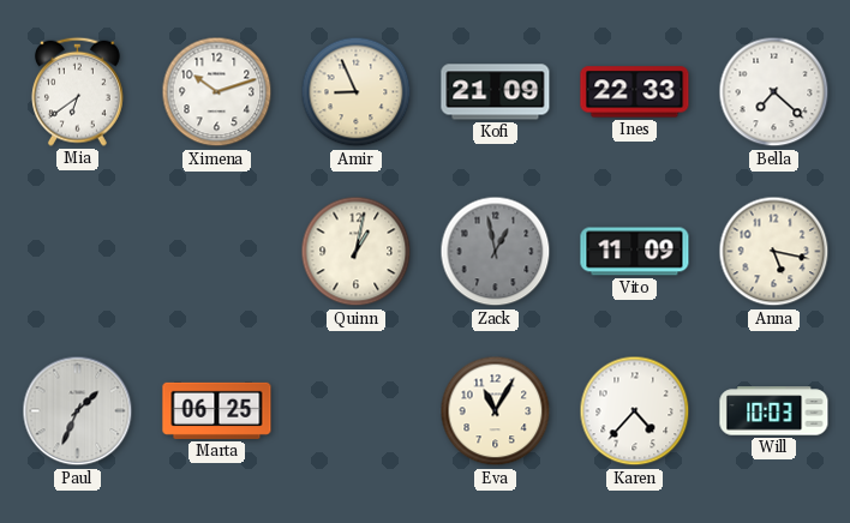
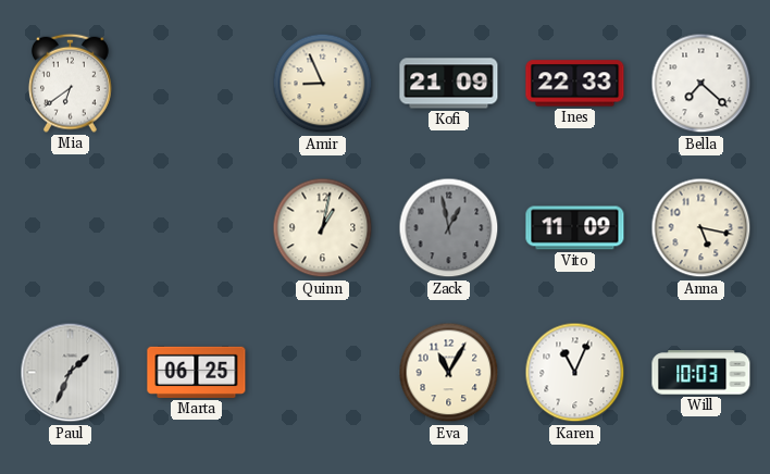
Ximena: 10:12 -> none
Karen: 4:37 -> 11:04
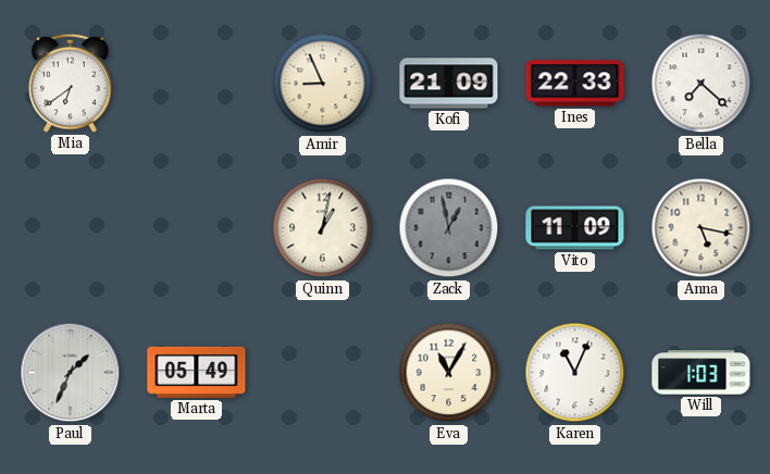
Marta: 06:25 -> 05:49
Will: 10:03 -> 1:03
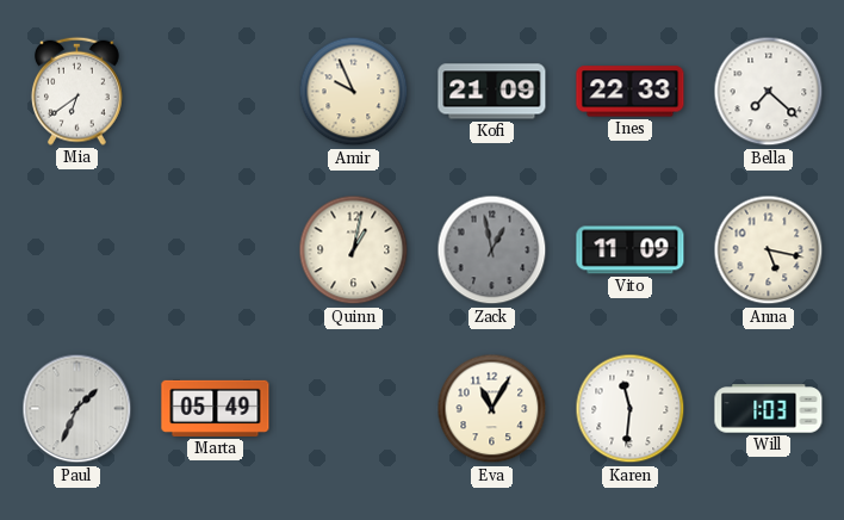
Amir: 8:56 -> 9:56
Karen: 11:04 -> 11:31
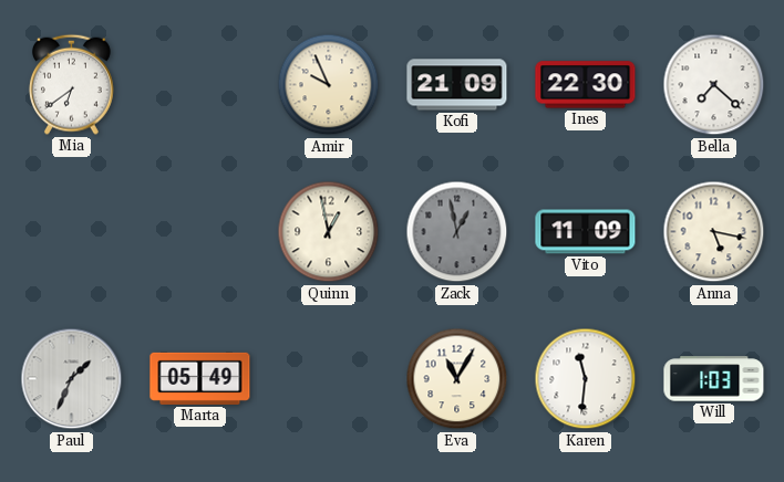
Ines: 22:33 -> 22:30
Quinn: 1:02 -> 12:58
